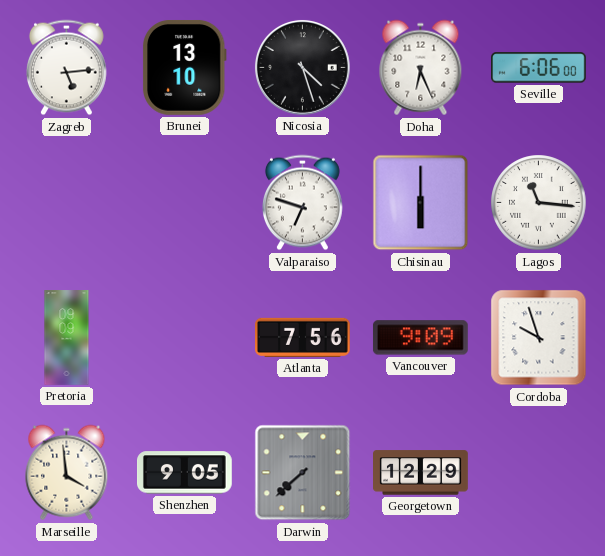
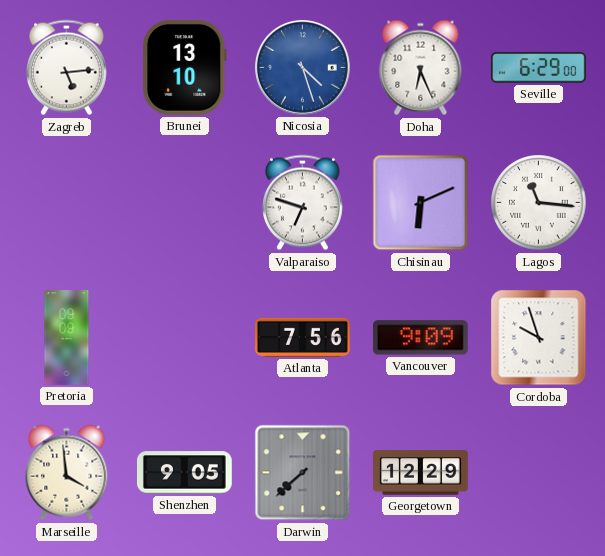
Nicosia dial: black -> blue
Seville: 6:06 -> 6:29
Chisinau: 6:00 -> 6:11
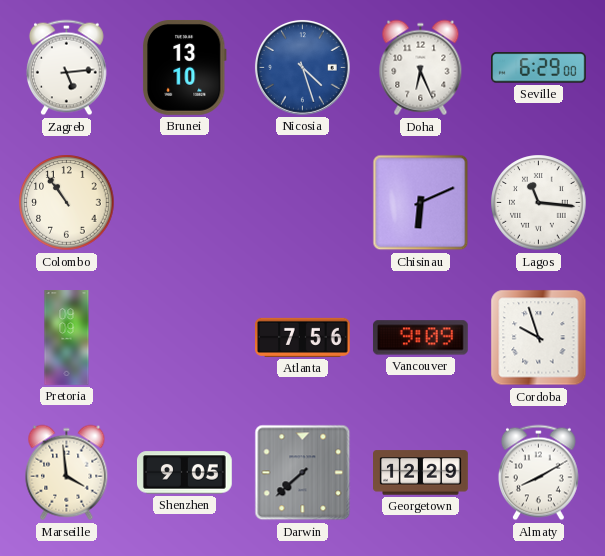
Colombo: none -> 10:54
Valparaiso: 6:48 -> none
Almaty: none -> 8:10
